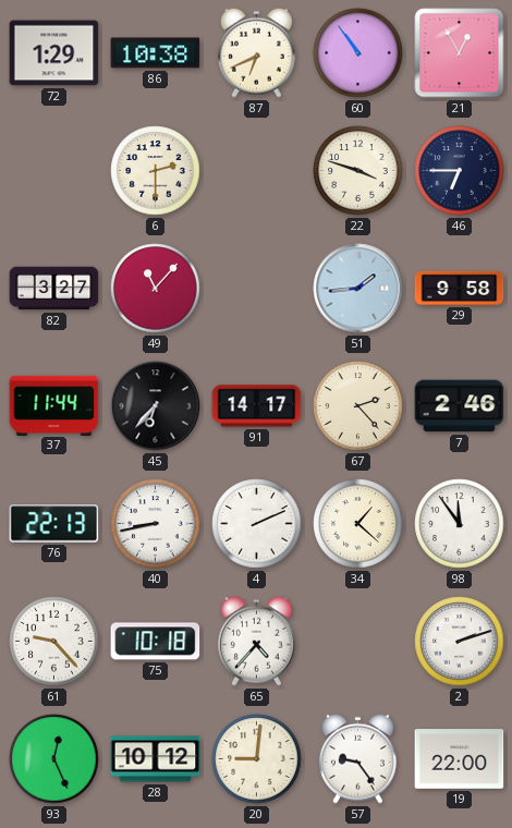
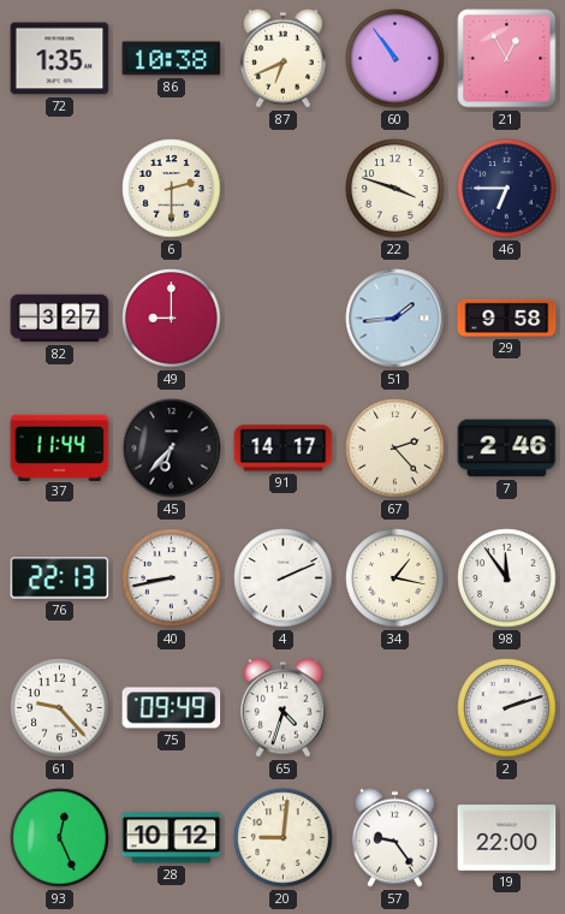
72: 1:29 -> 1:35
49: 11:07 -> 9:00
34: 1:22 -> 1:17
75: 10:18 -> 09:49
65: 4:37 -> 4:33
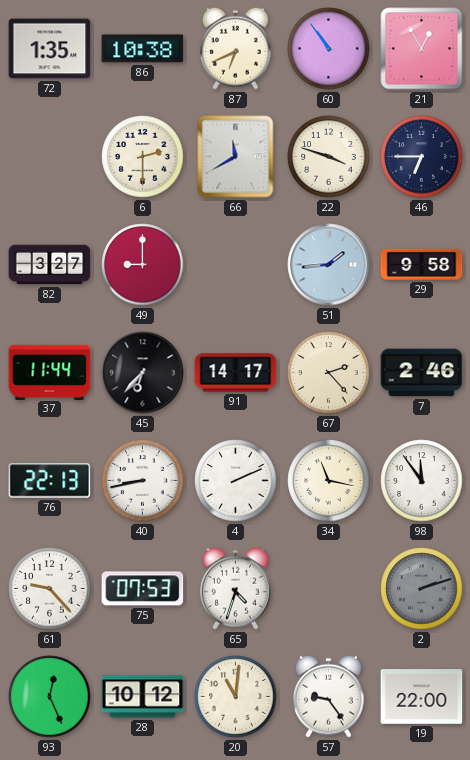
66: none -> 11:40
34: 1:17 -> 11:17
75: 09:49 -> 07:53
2 dial: white -> grey
20: 9:01 -> 11:01
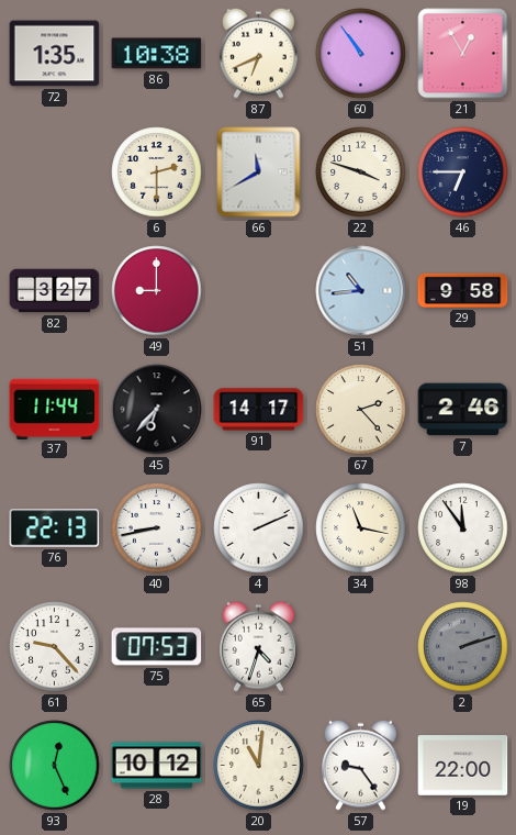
51: 1:44 -> 10:44
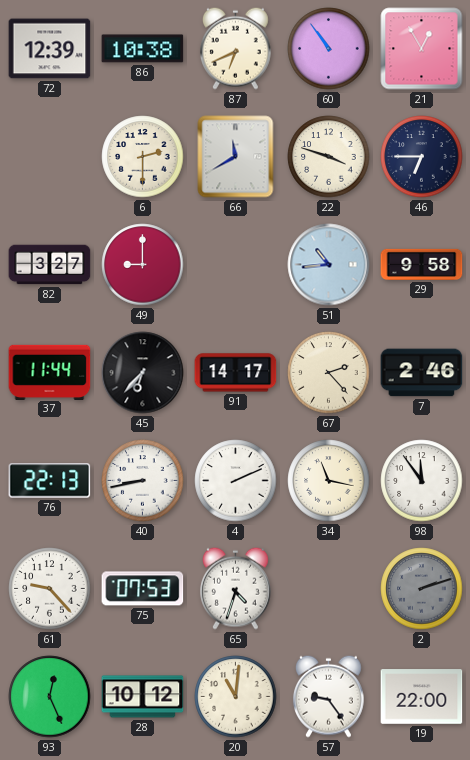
72: 1:35 -> 12:39
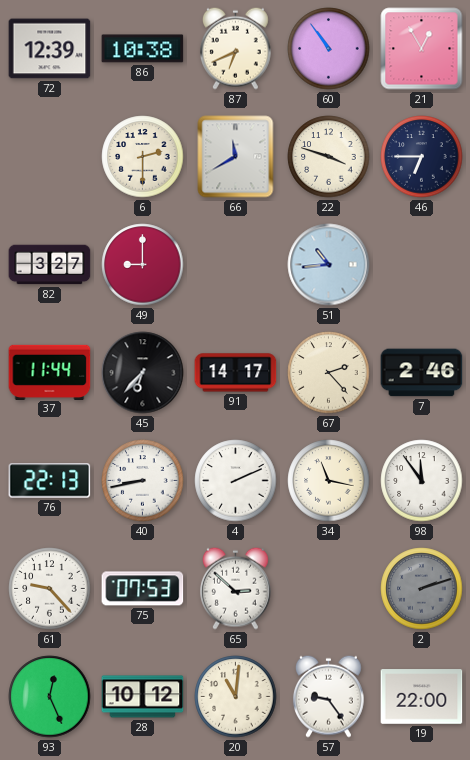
29: 9:58 -> none
65: 4:33 -> 2:52
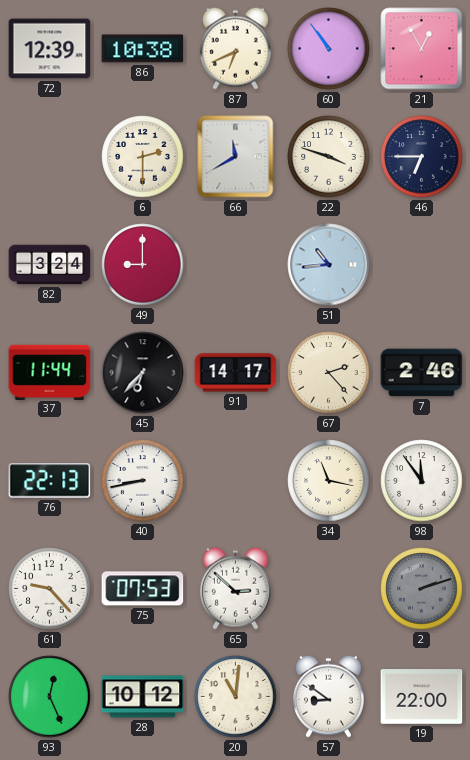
82: 3:27 -> 3:24
4: 2:11 -> none
57: 9:24 -> 8:51
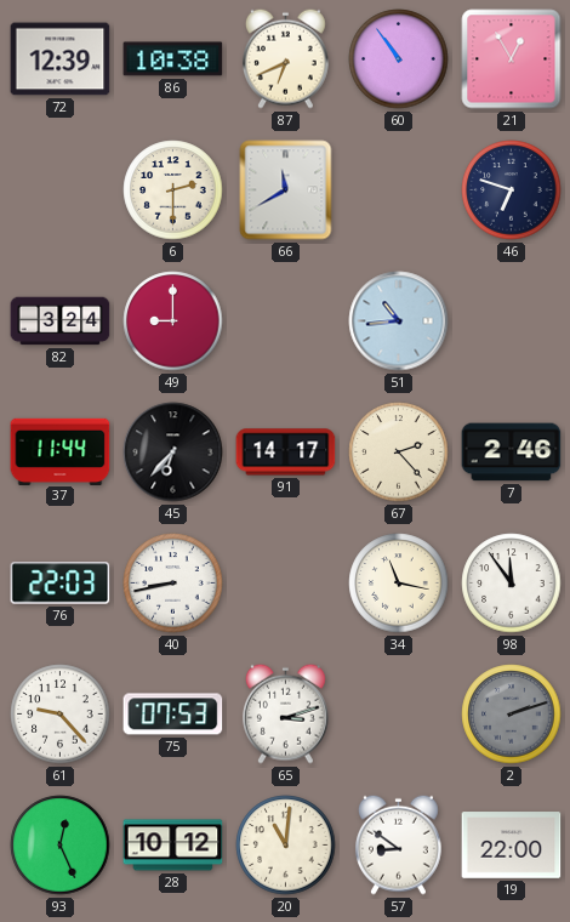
22: 3:48 -> none
46: 6:45 -> 6:48
76: 22:13 -> 22:03
65: 2:52 -> 3:12
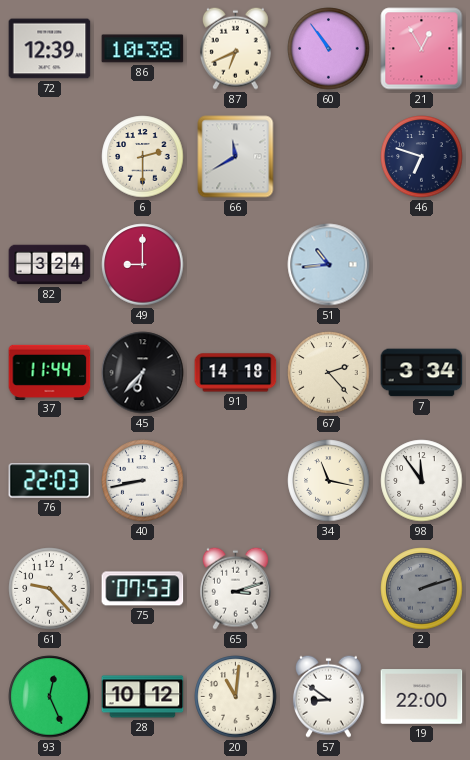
91: 14:17 -> 14:18
7: 2:46 -> 3:34
